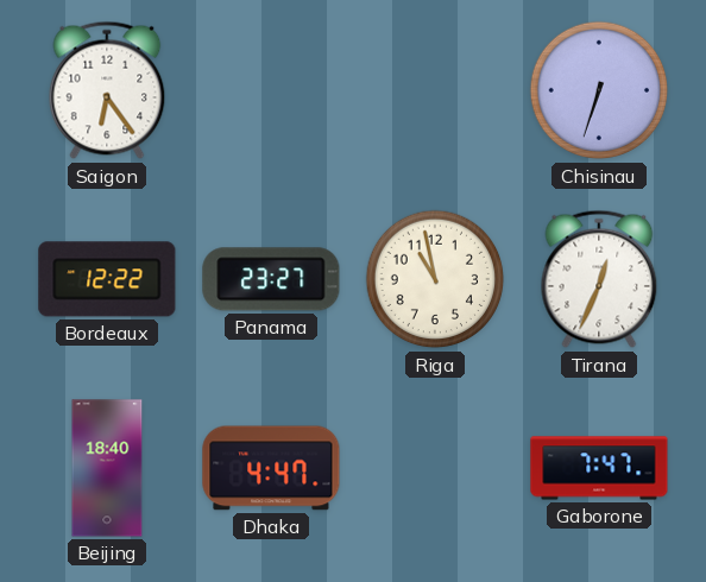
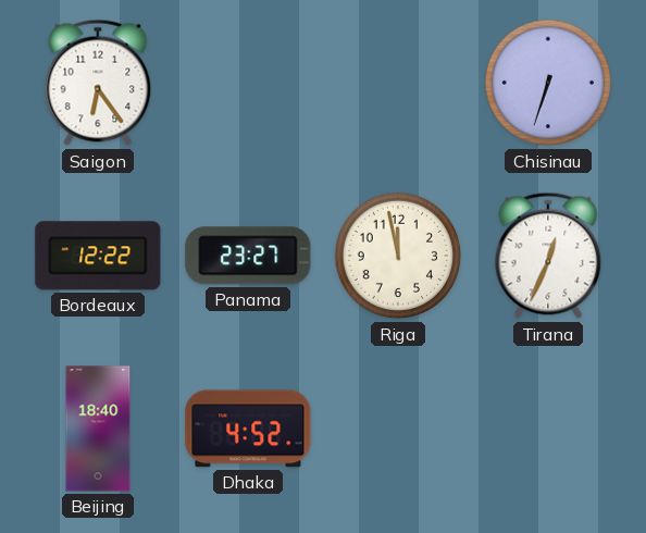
Riga: 10:58 -> 11:58
Dhaka: 4:47 -> 4:52
Gaborone: 7:47 -> none
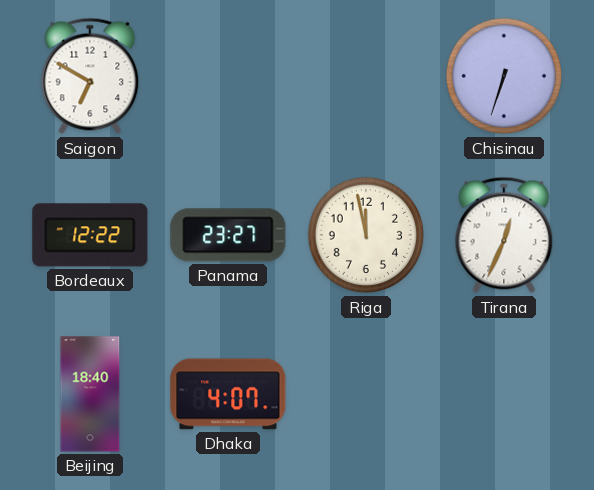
Saigon: 6:24 -> 6:50
Dhaka: 4:52 -> 4:07
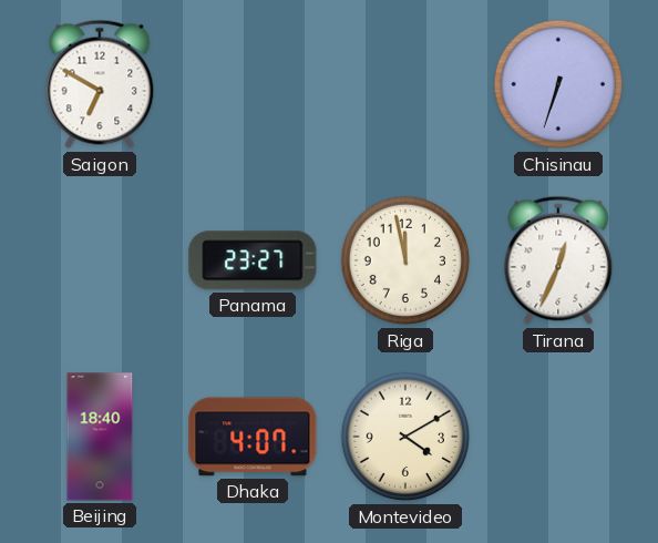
Bordeaux: 12:22 -> none
Montevideo: none -> 4:10
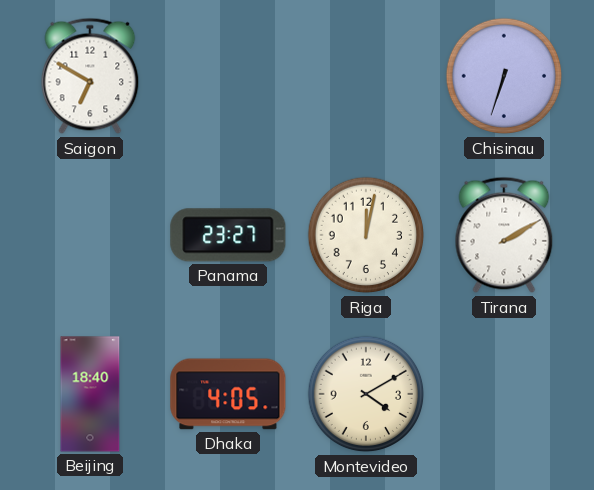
Riga: 11:58 -> 12:02
Tirana: 12:34 -> 2:10
Dhaka: 4:07 -> 4:05
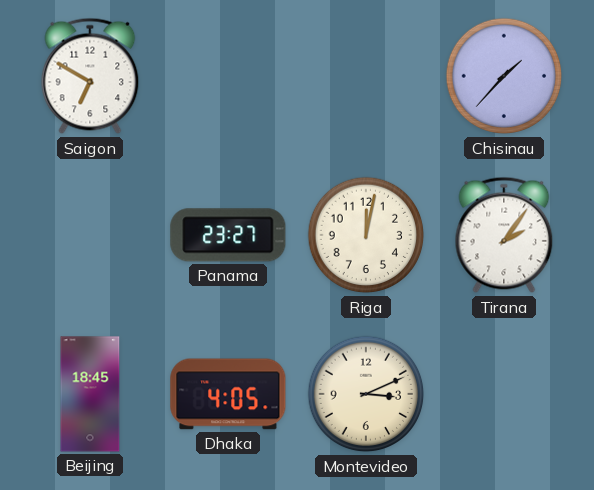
Chisinau: 6:33 -> 1:37
Tirana: 2:10 -> 2:06
Beijing: 18:40 -> 18:45
Montevideo: 4:10 -> 3:11
